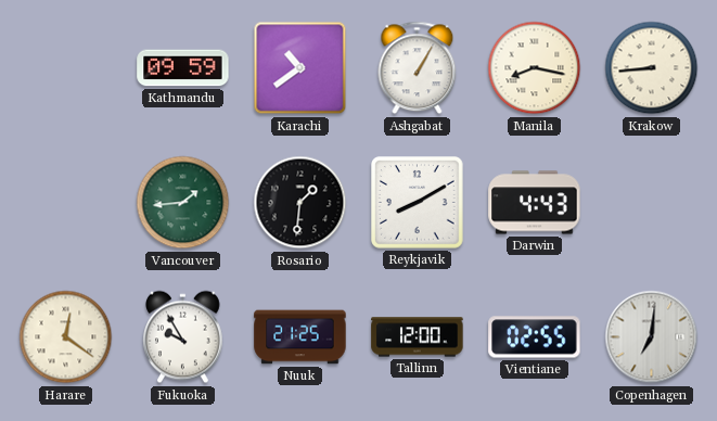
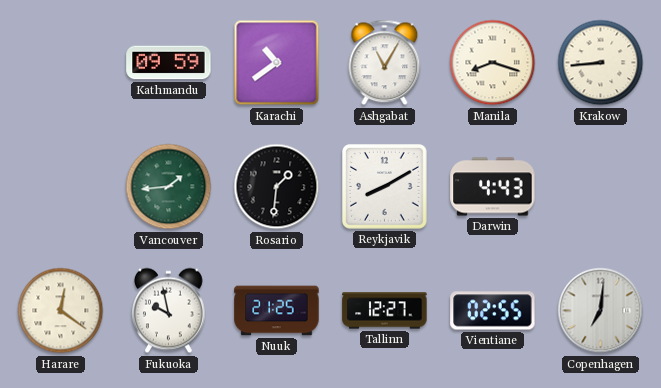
Ashgabat: 1:05 -> 11:05
Manila: 8:17 -> 8:18
Fukuoka: 9:55 -> 9:58
Tallinn: 12:00 -> 12:27
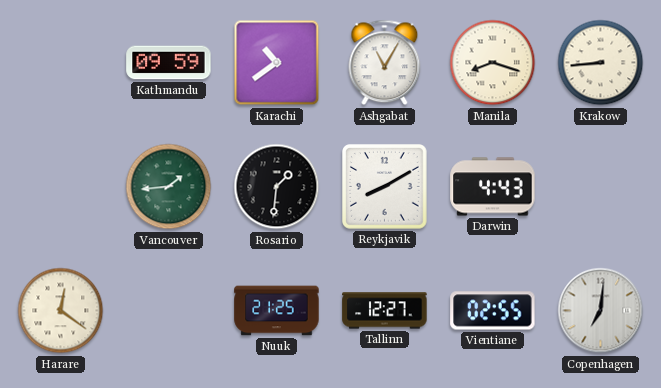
Fukuoka: 9:58 -> none
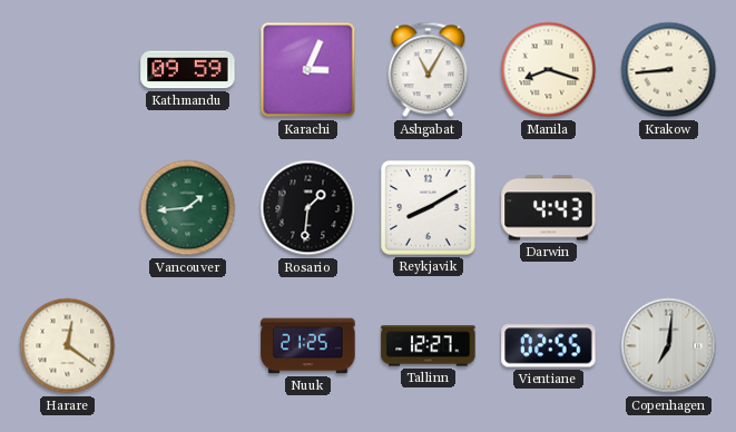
Karachi: 10:39 -> 3:04
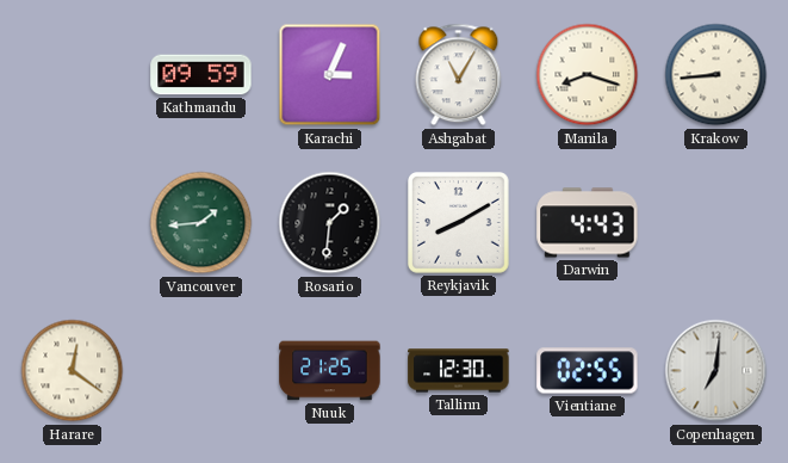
Tallinn: 12:27 -> 12:30
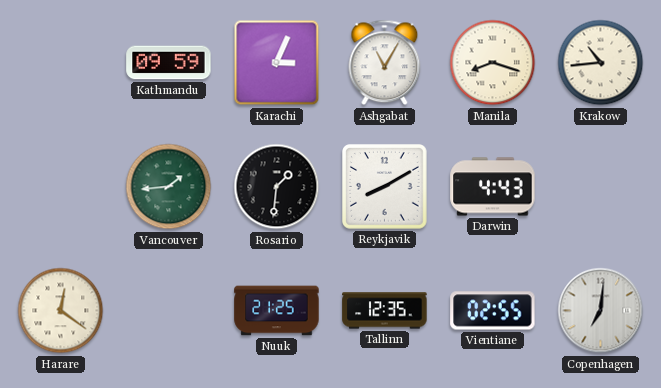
Krakow: 8:44 -> 10:44
Tallinn: 12:30 -> 12:35
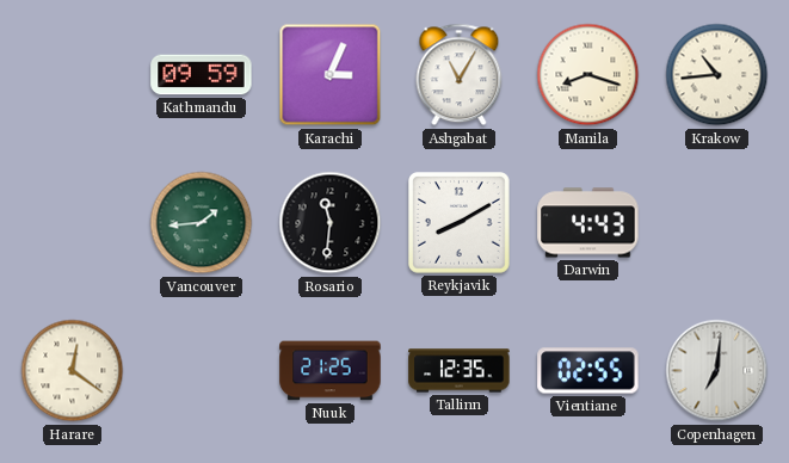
Rosario: 1:31 -> 11:31
